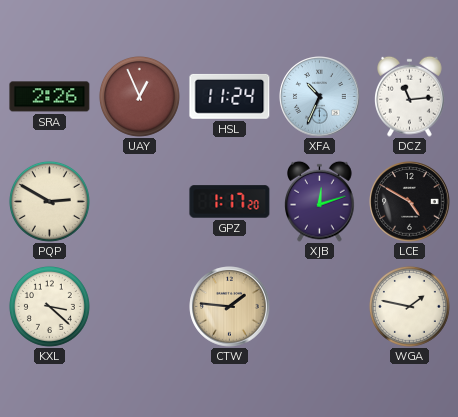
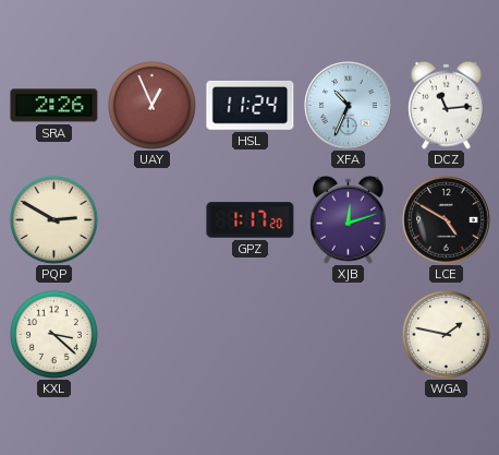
CTW: 1:46 -> none
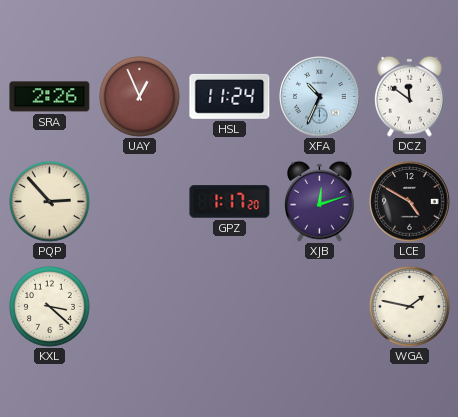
DCZ: 11:14 -> 11:51
PQP: 2:50 -> 2:53
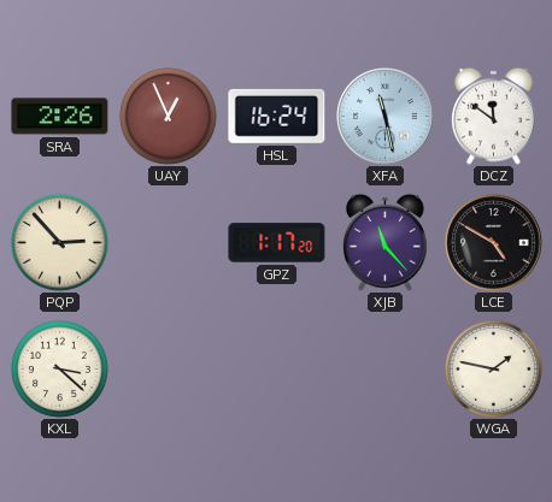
HSL: 11:24 -> 16:24
XFA: 10:34 -> 11:28
XJB: 12:12 -> 11:23
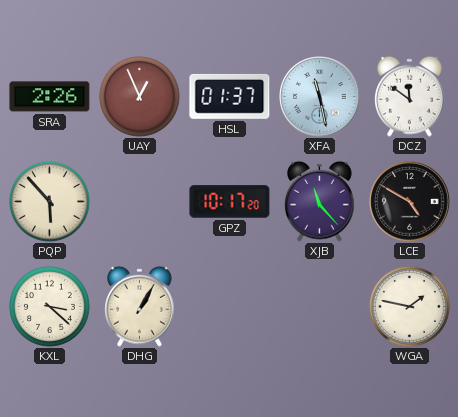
HSL: 16:24 -> 01:37
PQP: 2:53 -> 5:53
GPZ: 1:17 -> 10:17
DHG: none -> 1:05
